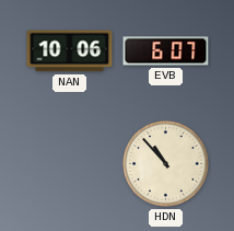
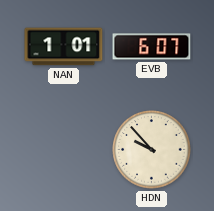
NAN: 10:06 -> 1:01
HDN: 10:53 -> 9:53
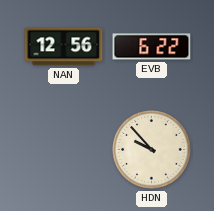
NAN: 1:01 -> 12:56
EVB: 6:07 -> 6:22
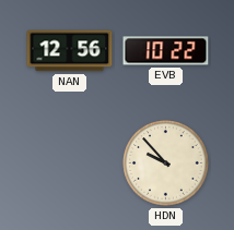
EVB: 6:22 -> 10:22
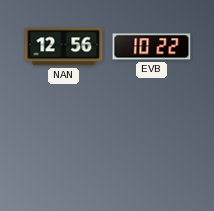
HDN: 9:53 -> none
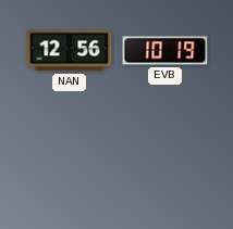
EVB: 10:22 -> 10:19
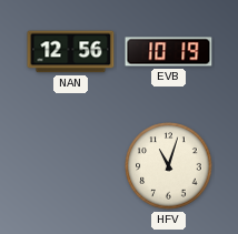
HFV: none -> 11:03
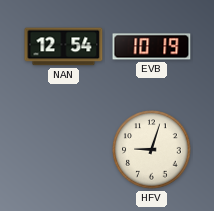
NAN: 12:56 -> 12:54
HFV: 11:03 -> 9:03
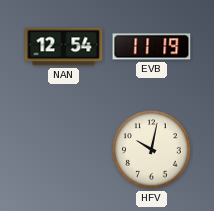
EVB: 10:19 -> 11:19
HFV: 9:03 -> 10:02
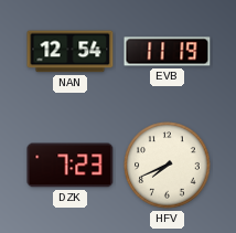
DZK: none -> 7:23
HFV: 10:02 -> 7:41
